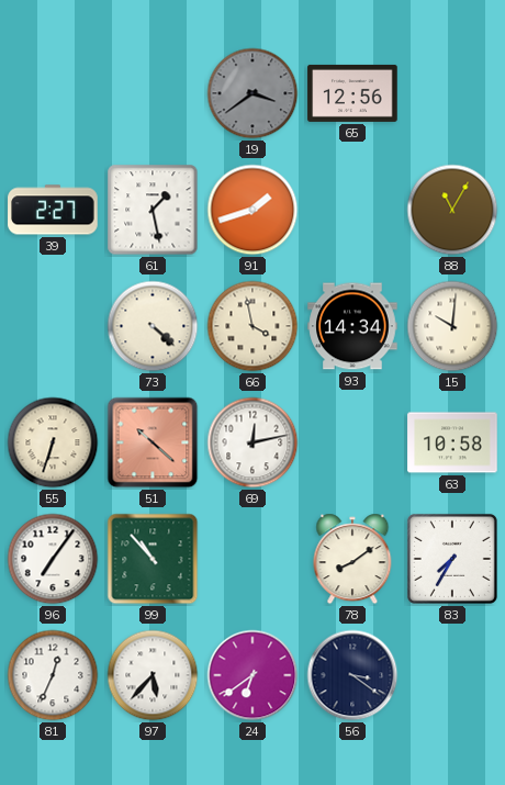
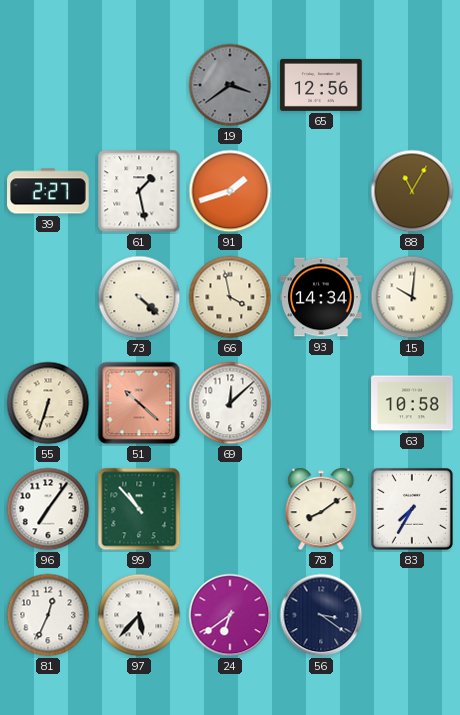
69: 12:13 -> 12:08
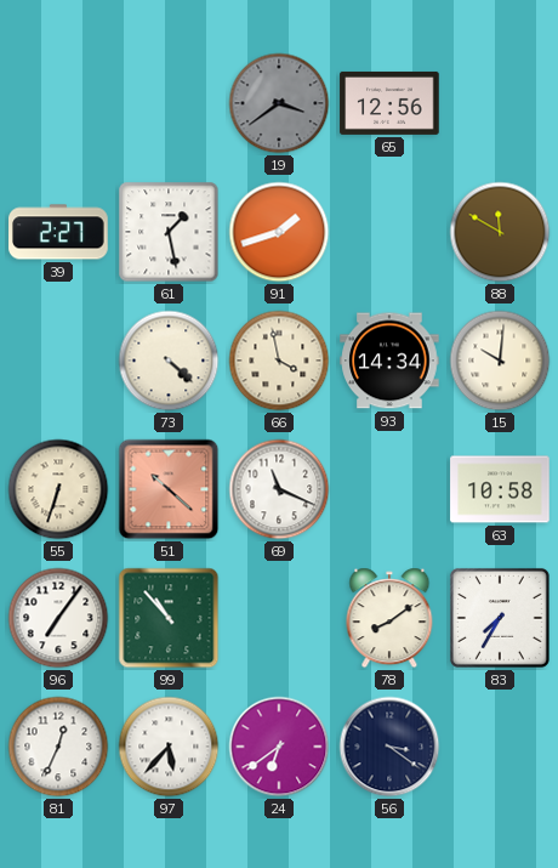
88: 11:05 -> 11:50
69: 12:08 -> 11:19
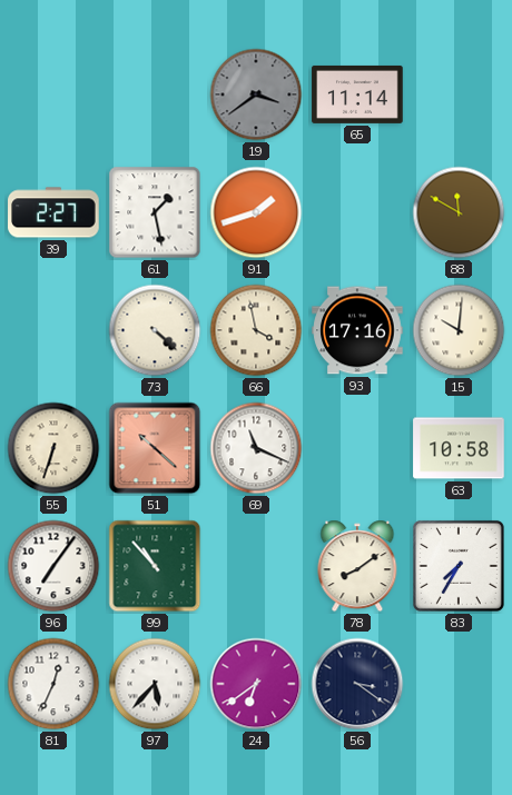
65: 12:56 -> 11:14
93: 14:34 -> 17:16
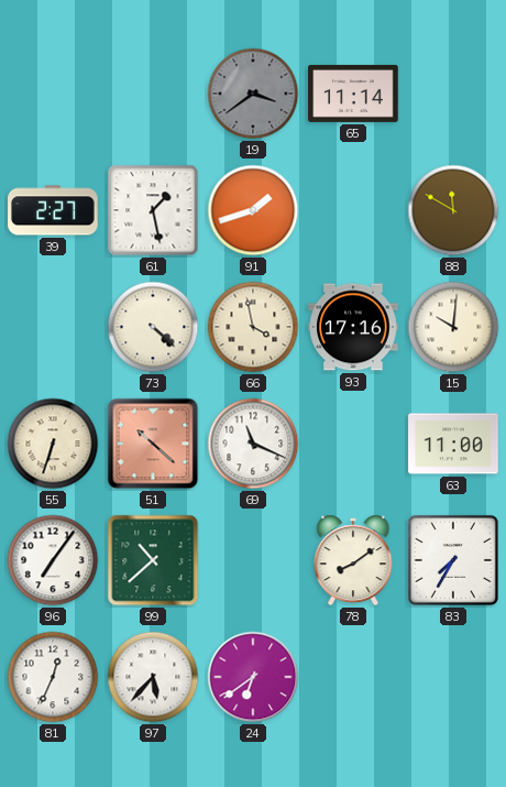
63: 10:58 -> 11:00
99: 10:53 -> 10:38
56: 3:21 -> none
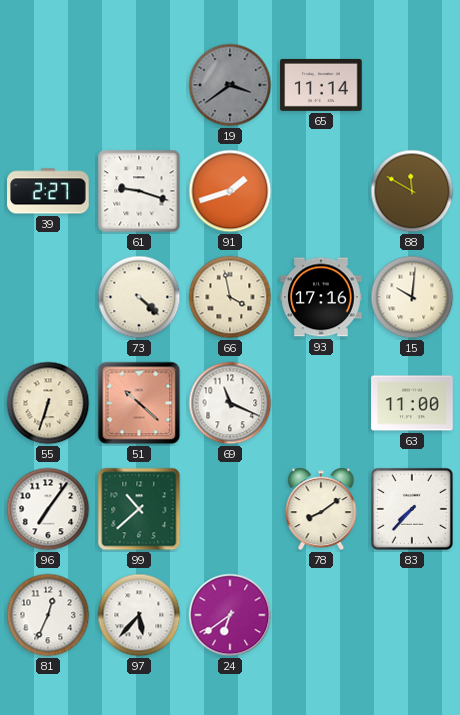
61: 1:28 -> 9:18
83: 7:35 -> 7:37
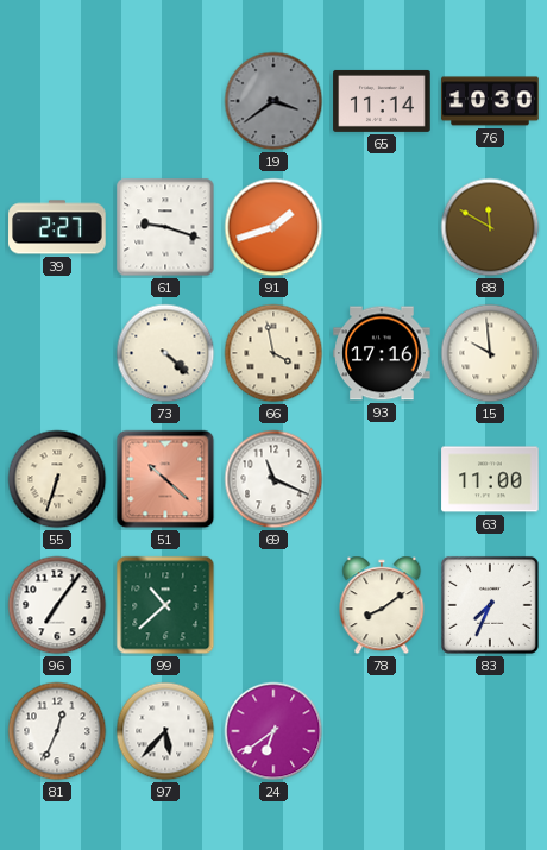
76: none -> 10:30
15: 10:01 -> 9:59
83: 7:37 -> 7:34
